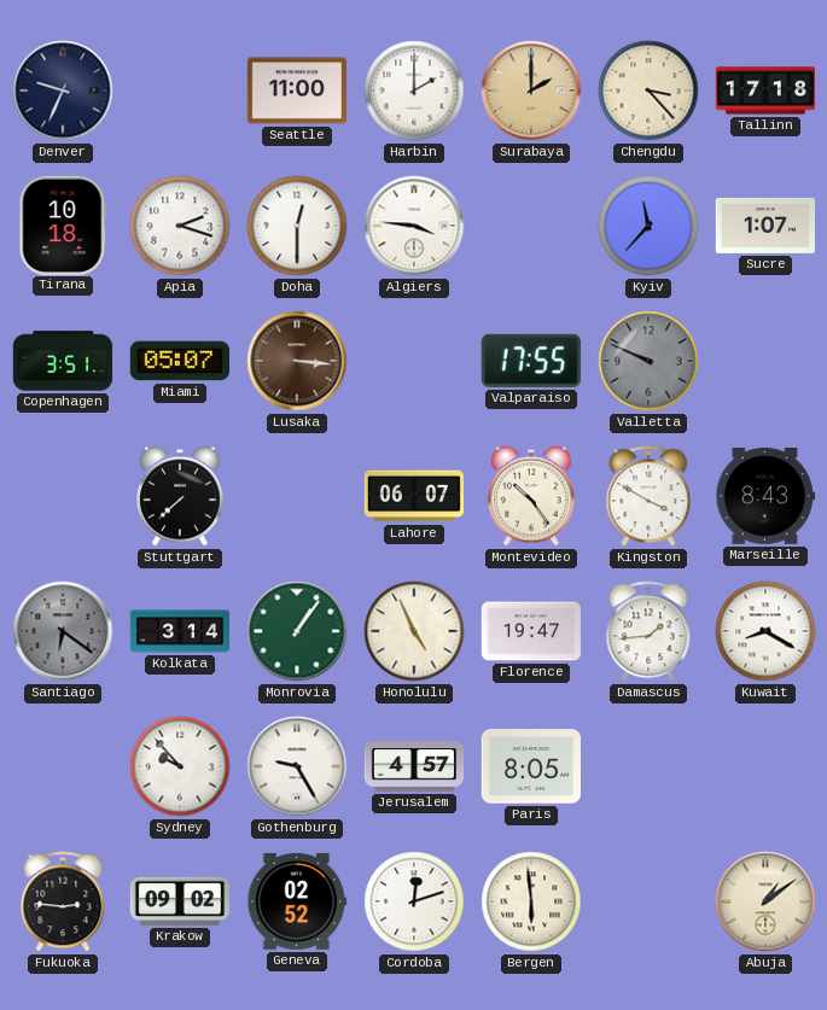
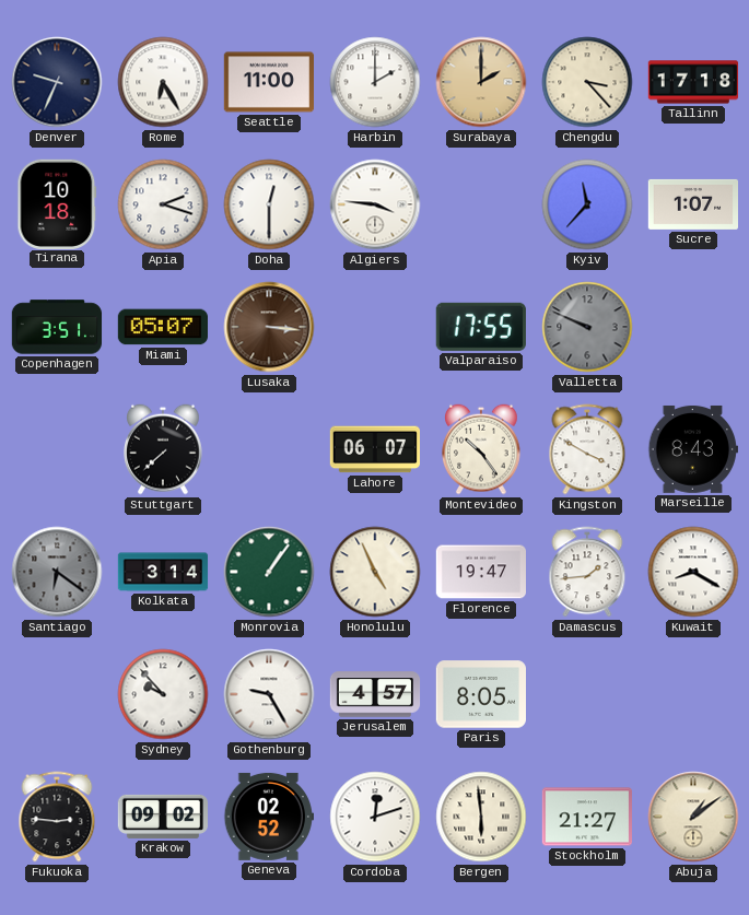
Rome: none -> 6:25
Stockholm: none -> 21:27
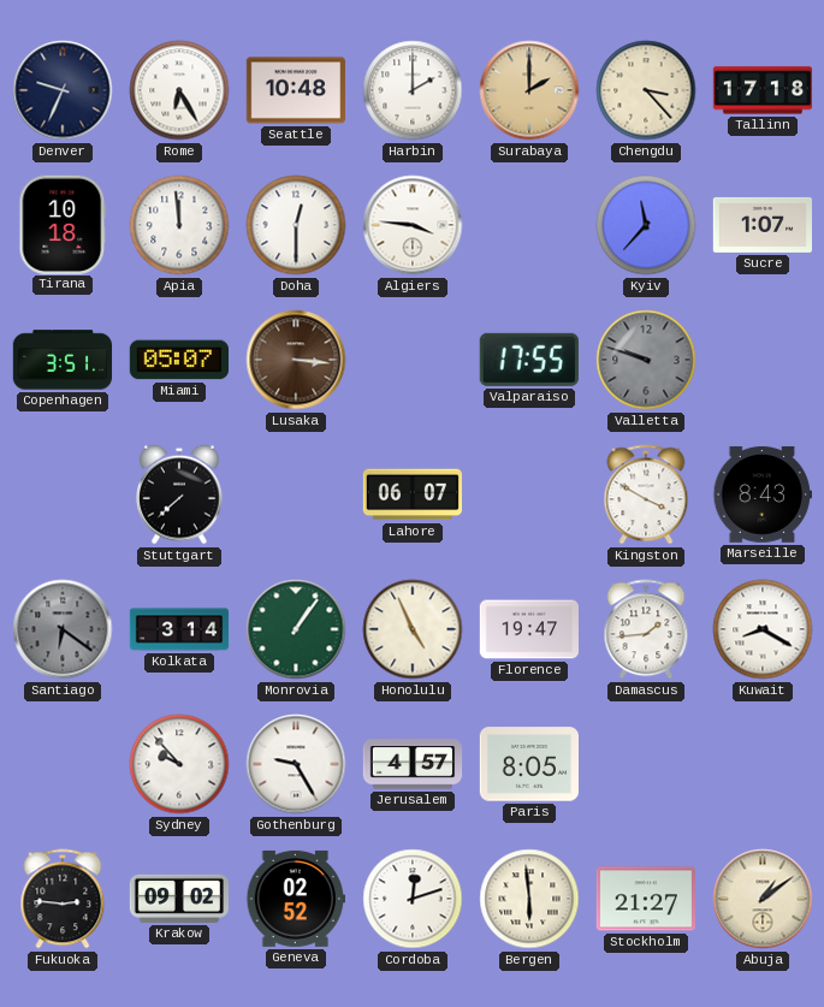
Seattle: 11:00 -> 10:48
Apia: 2:18 -> 11:59
Valletta: 9:49 -> 9:48
Montevideo: 10:24 -> none
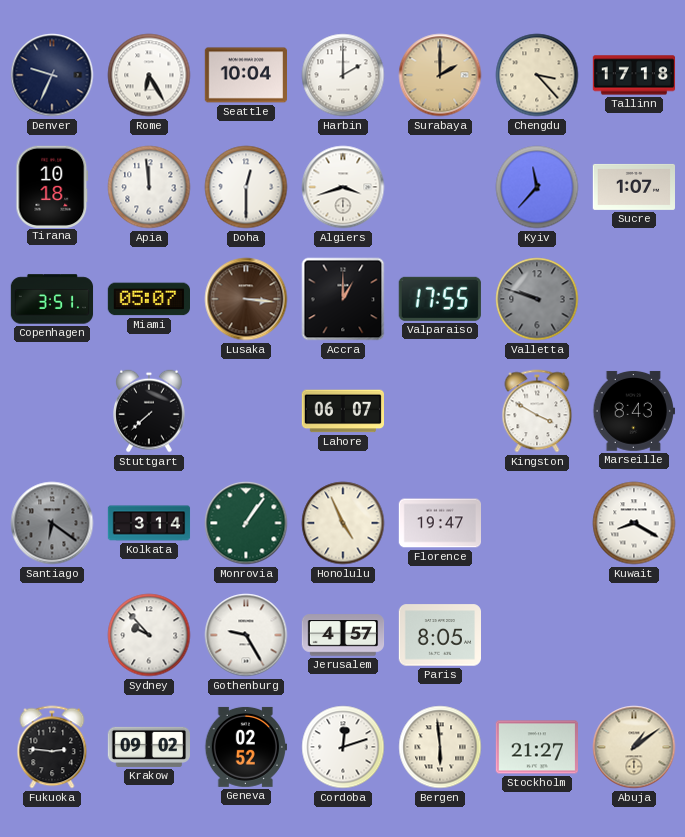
Seattle: 10:48 -> 10:04
Algiers: 3:46 -> 3:42
Accra: none -> 1:00
Damascus: 1:44 -> none
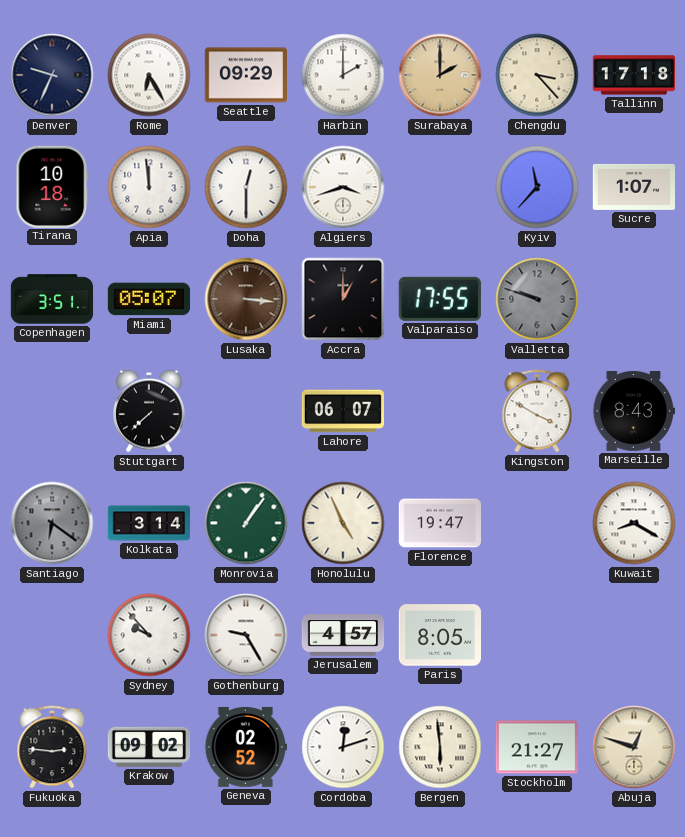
Seattle: 10:04 -> 09:29
Abuja: 1:09 -> 12:48
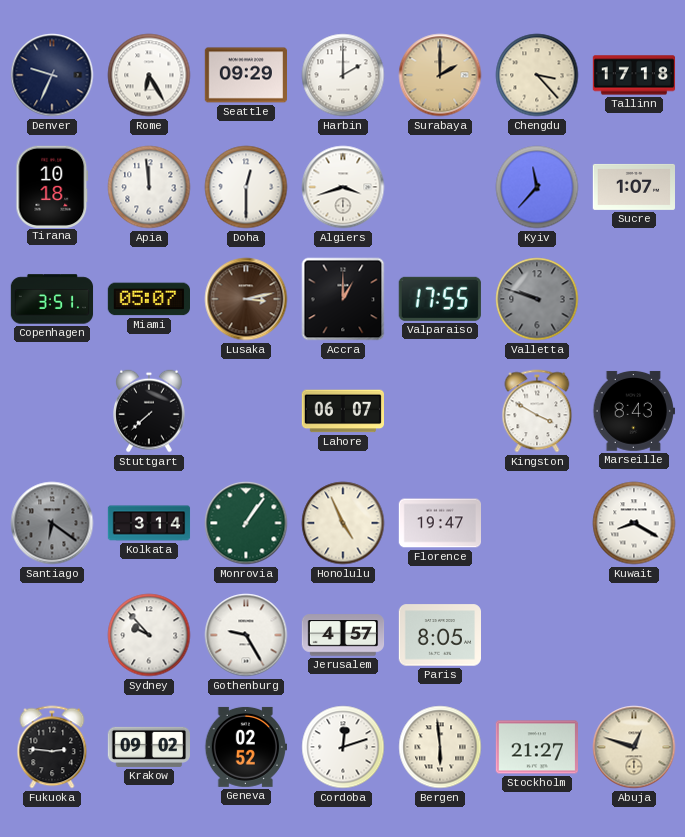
Lusaka: 3:16 -> 3:13
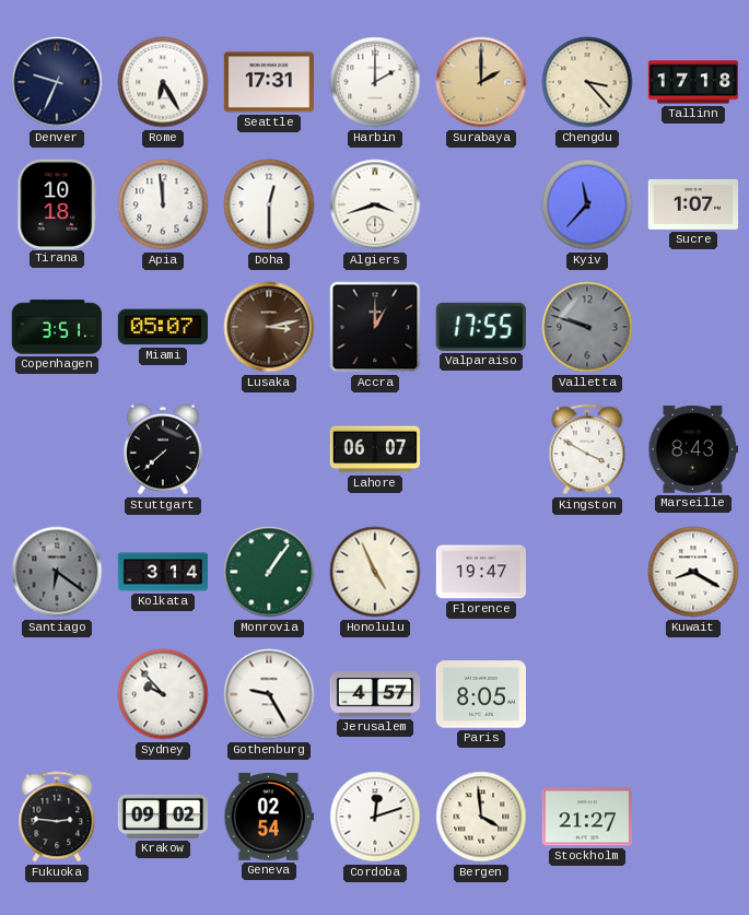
Seattle: 09:29 -> 17:31
Geneva: 02:52 -> 02:54
Bergen: 5:59 -> 3:59
Abuja: 12:48 -> none
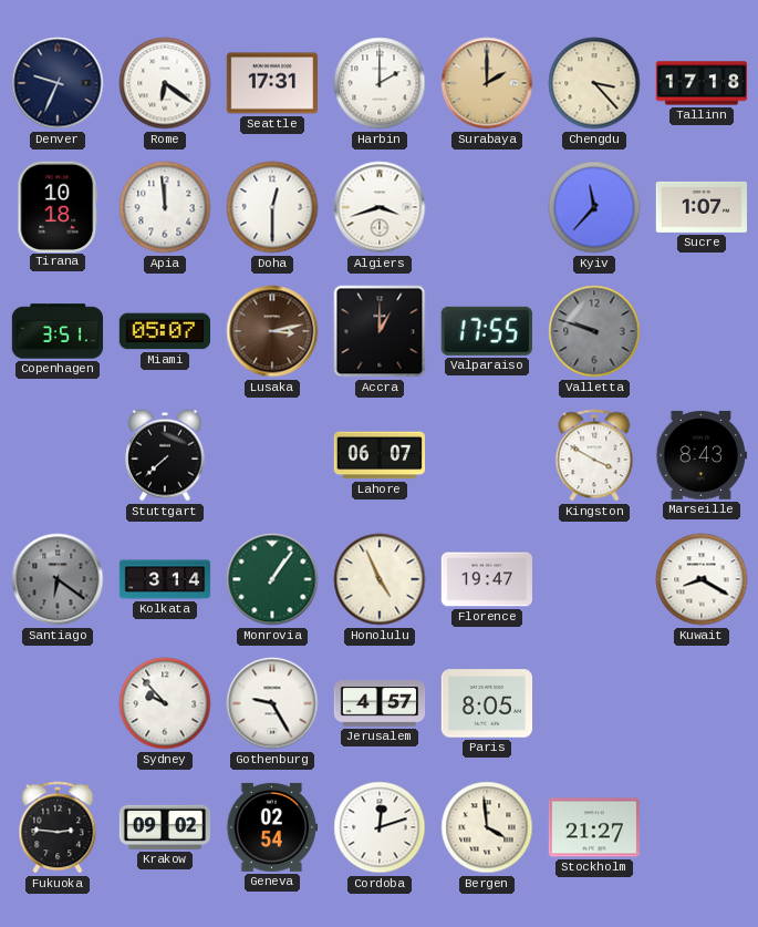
Rome: 6:25 -> 6:21
